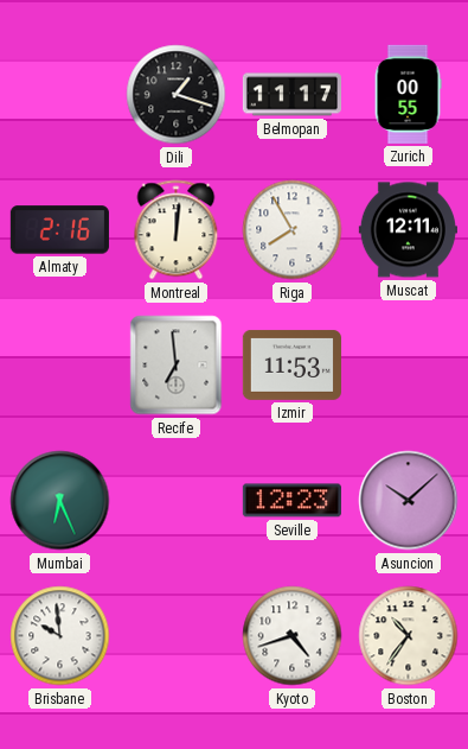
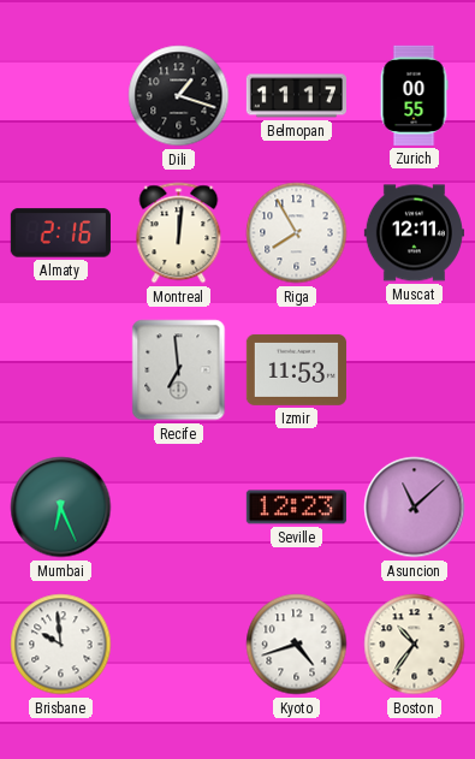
Asuncion: 10:08 -> 11:08
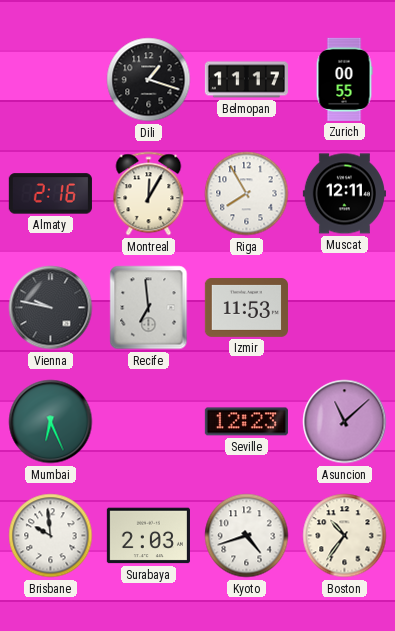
Montreal: 12:01 -> 12:05
Vienna: none -> 9:47
Surabaya: none -> 2:03
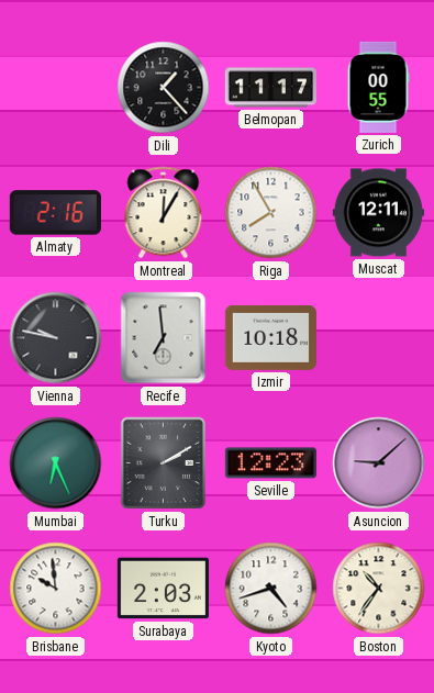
Dili: 1:18 -> 1:23
Izmir: 11:53 -> 10:18
Turku: none -> 2:10
Asuncion: 11:08 -> 9:08
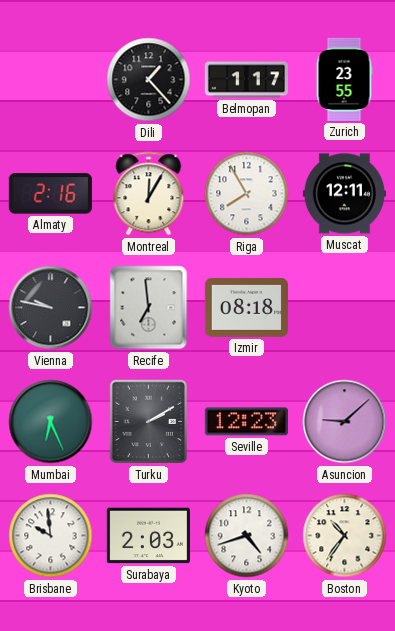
Belmopan: 11:17 -> 1:17
Zurich: 00:55 -> 23:55
Izmir: 10:18 -> 08:18
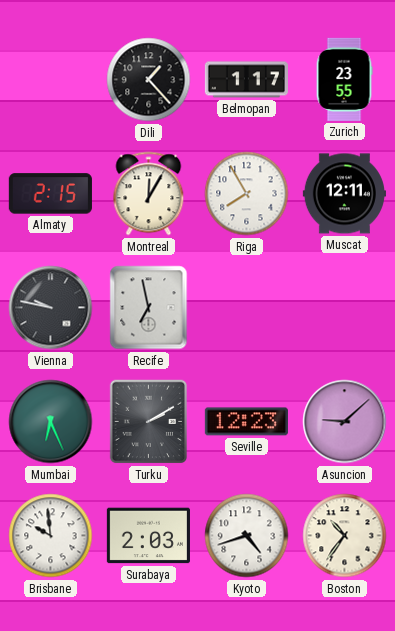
Almaty: 2:16 -> 2:15
Recife: 6:59 -> 6:58
Izmir: 08:18 -> none
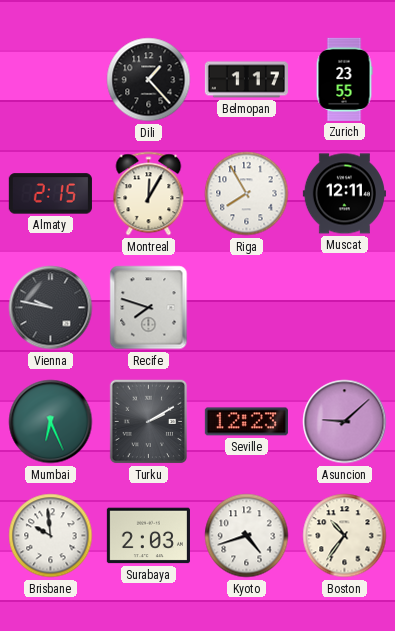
Recife: 6:58 -> 7:48
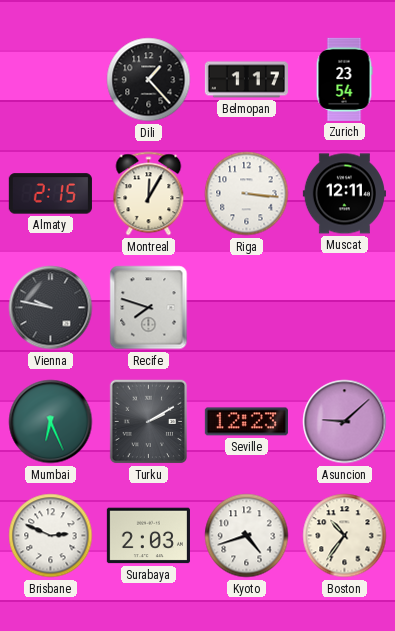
Zurich: 23:55 -> 23:54
Riga: 7:55 -> 3:16
Brisbane: 9:59 -> 2:49
